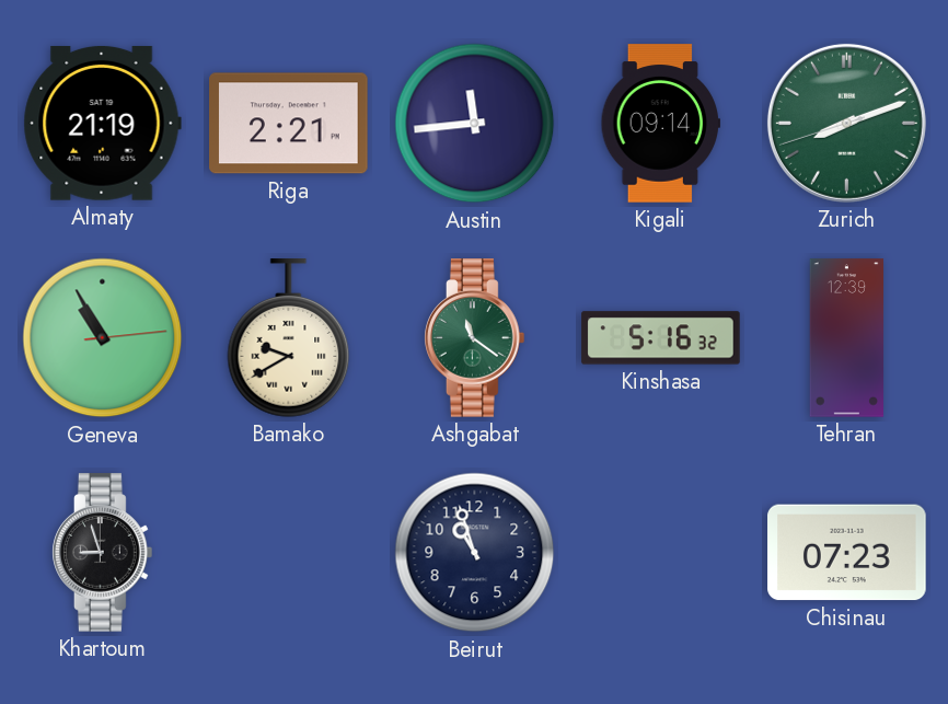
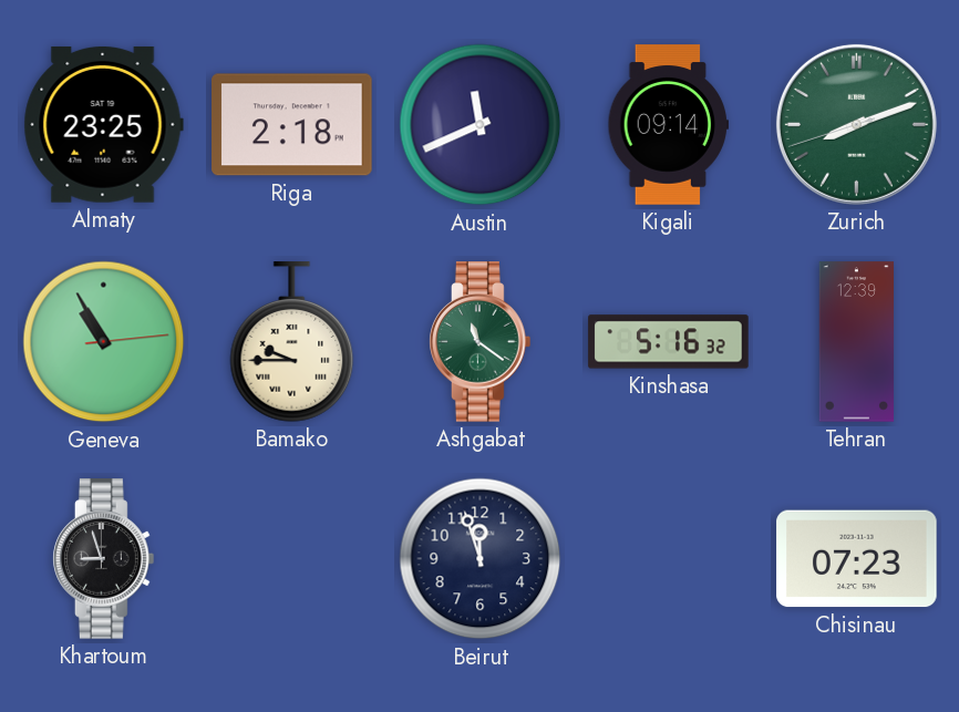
Almaty: 21:19 -> 23:25
Riga: 2:21 -> 2:18
Austin: 11:44 -> 11:41
Bamako: 9:40 -> 9:45
Beirut: 10:57 -> 11:57
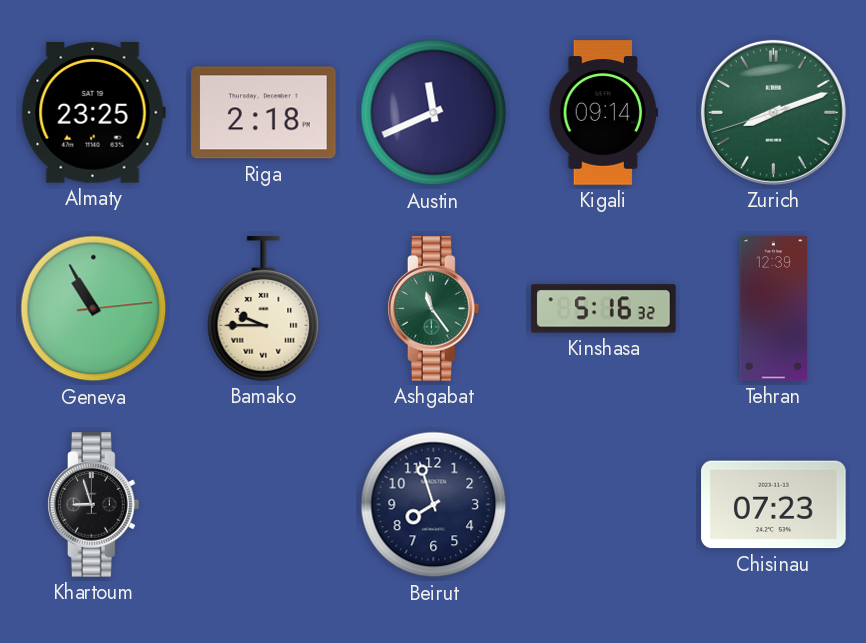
Ashgabat: 11:21 -> 11:24
Beirut: 11:57 -> 7:57
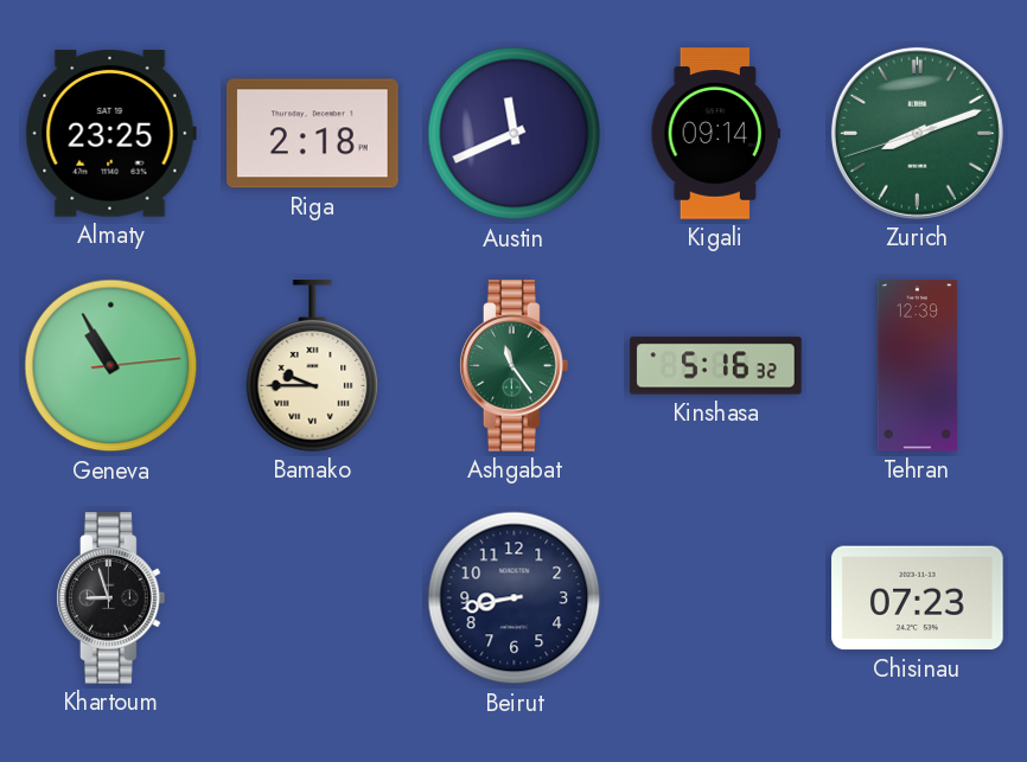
Beirut: 7:57 -> 8:43
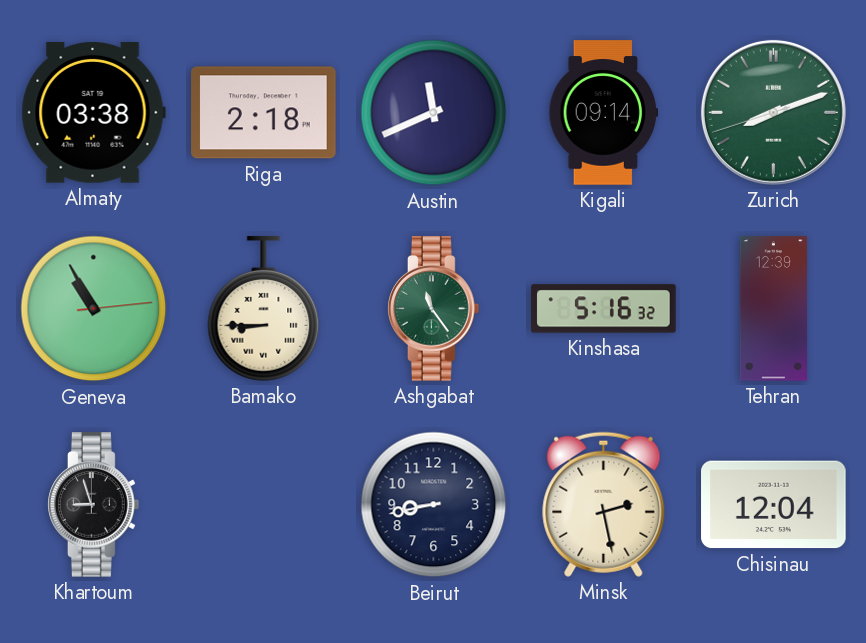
Almaty: 23:25 -> 03:38
Bamako: 9:45 -> 8:45
Minsk: none -> 2:28
Chisinau: 07:23 -> 12:04
